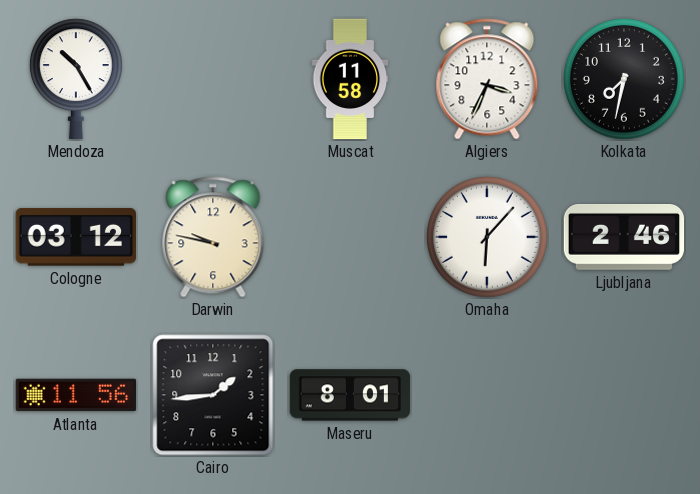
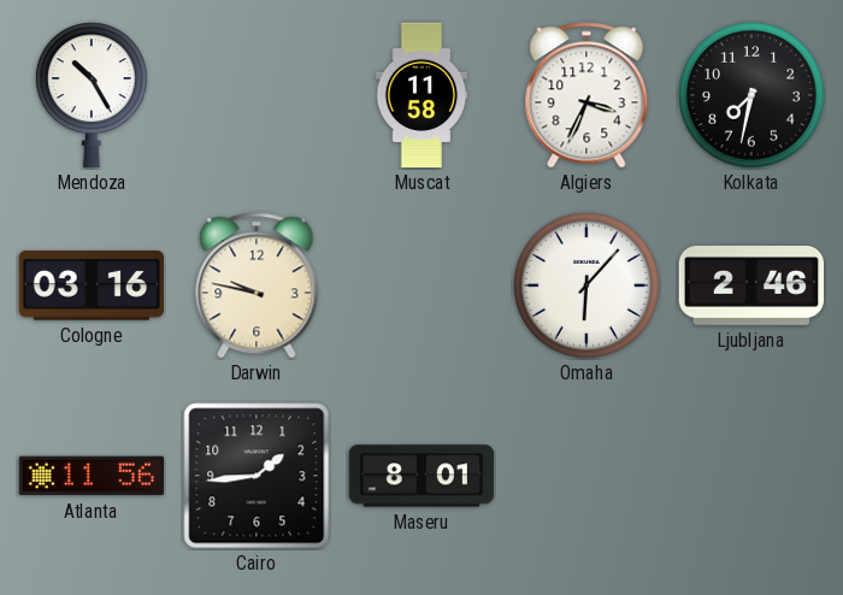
Cologne: 03:12 -> 03:16
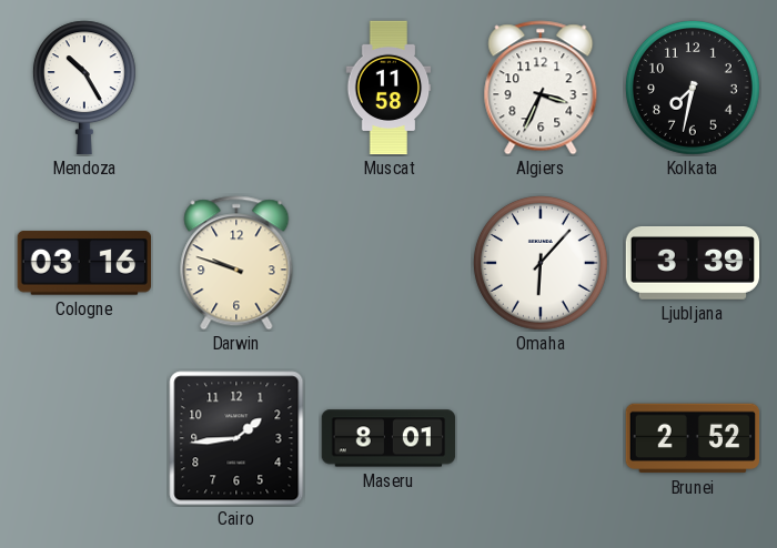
Darwin: 9:47 -> 9:48
Ljubljana: 2:46 -> 3:39
Atlanta: 11:56 -> none
Brunei: none -> 2:52
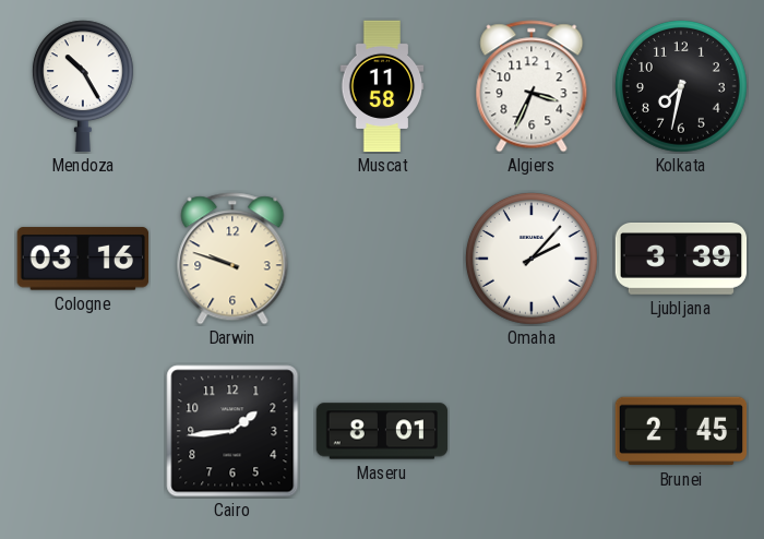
Omaha: 6:07 -> 2:07
Brunei: 2:52 -> 2:45
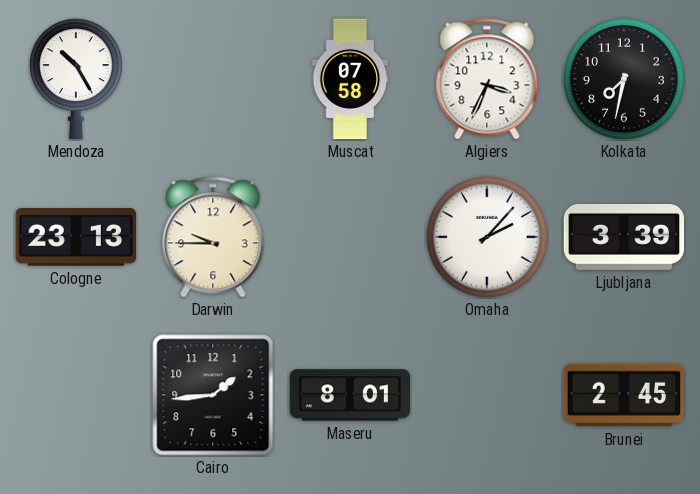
Muscat: 11:58 -> 07:58
Cologne: 03:16 -> 23:13
Darwin: 9:48 -> 9:45
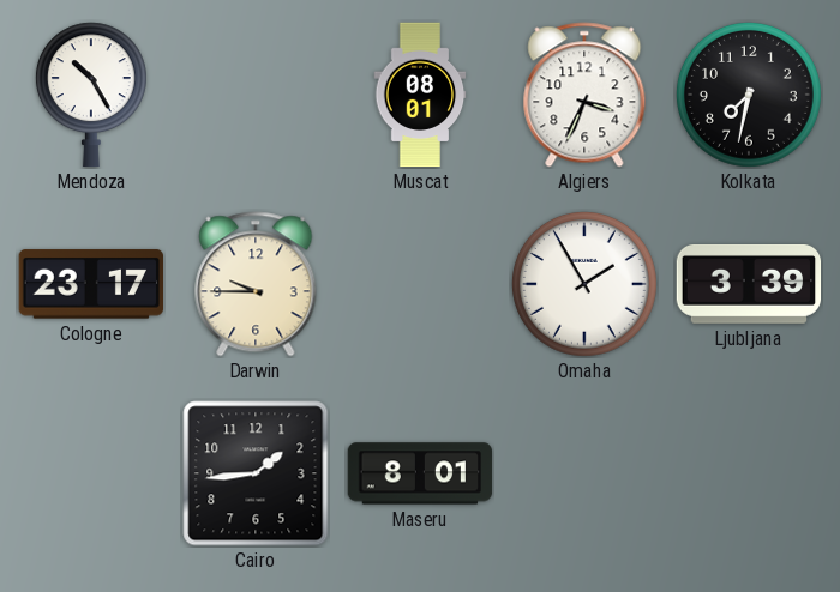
Muscat: 07:58 -> 08:01
Cologne: 23:13 -> 23:17
Omaha: 2:07 -> 1:55
Brunei: 2:45 -> none
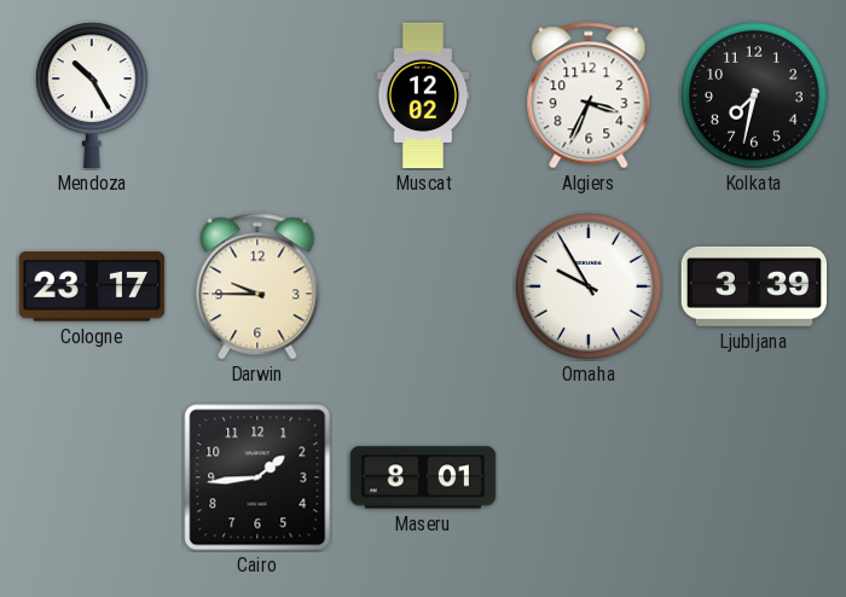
Muscat: 08:01 -> 12:02
Omaha: 1:55 -> 9:55
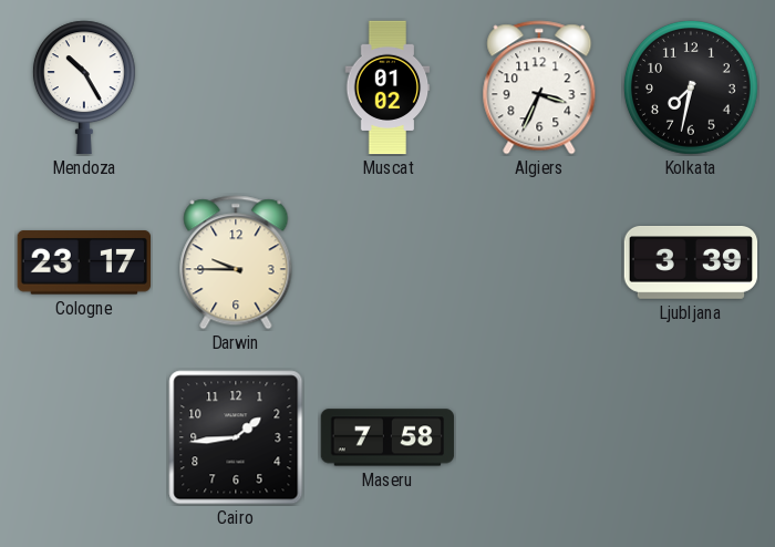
Muscat: 12:02 -> 01:02
Omaha: 9:55 -> none
Maseru: 8:01 -> 7:58
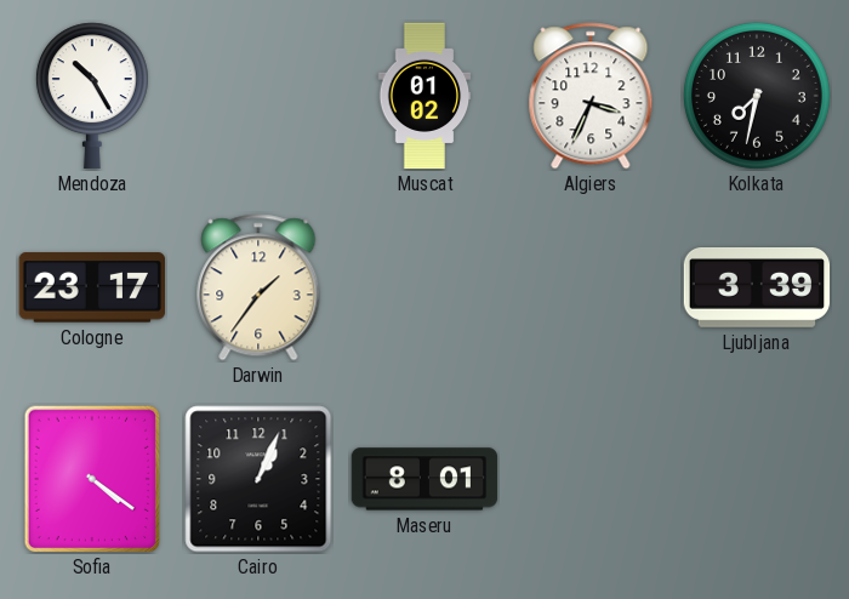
Darwin: 9:45 -> 1:36
Sofia: none -> 4:21
Cairo: 1:44 -> 1:04
Maseru: 7:58 -> 8:01
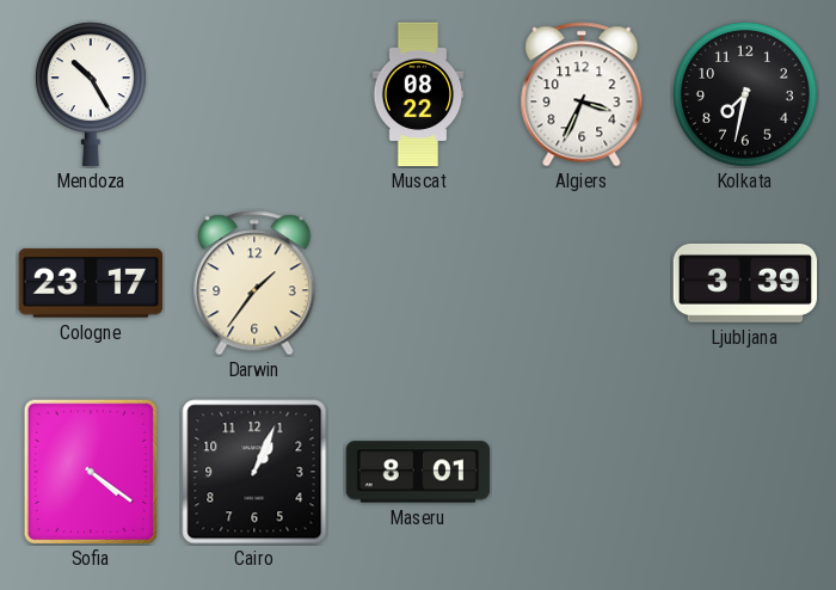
Muscat: 01:02 -> 08:22
